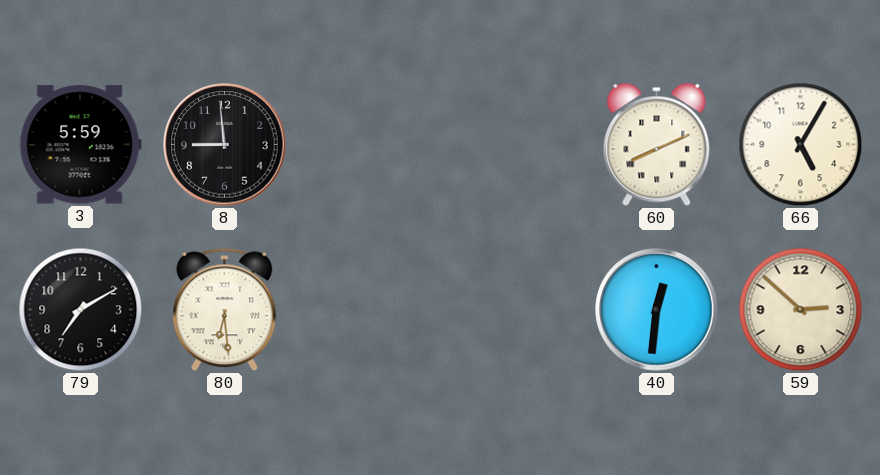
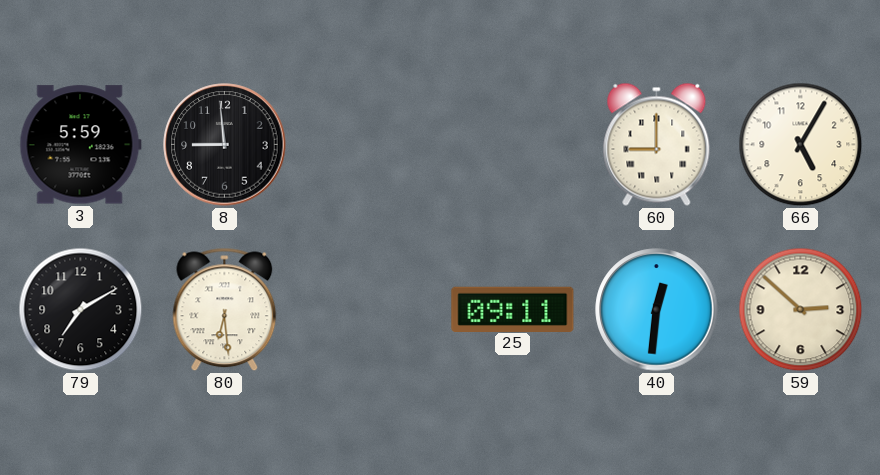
60: 8:11 -> 9:00
25: none -> 09:11
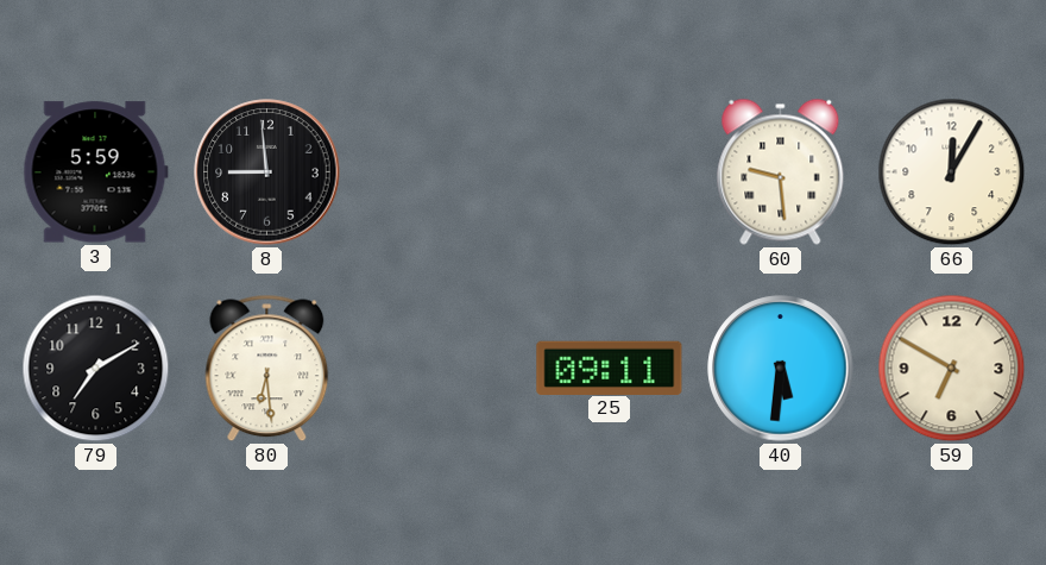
60: 9:00 -> 9:29
66: 5:05 -> 12:05
40: 12:31 -> 5:31
59: 2:52 -> 6:50
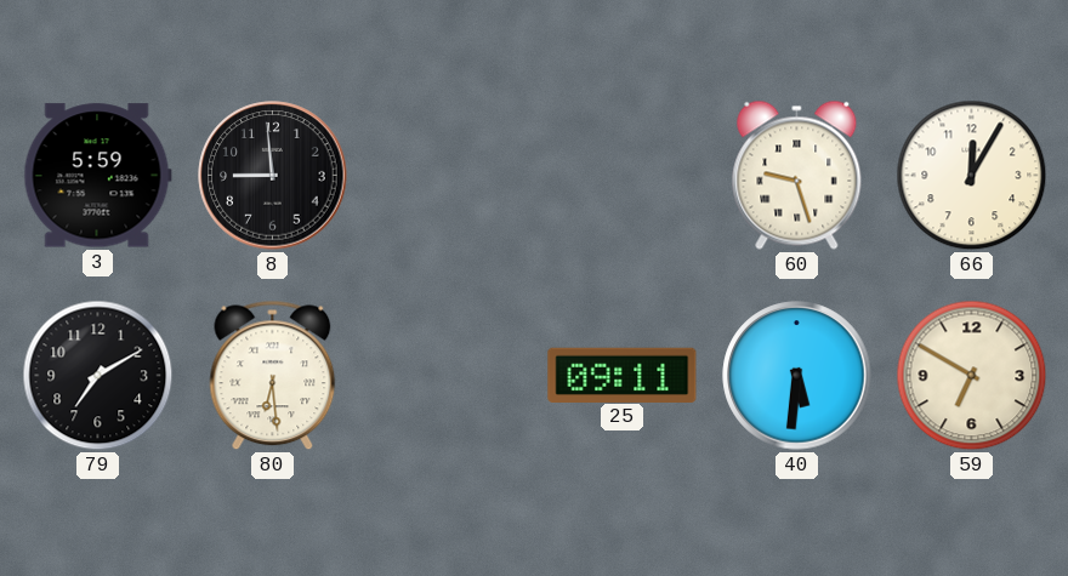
60: 9:29 -> 9:27
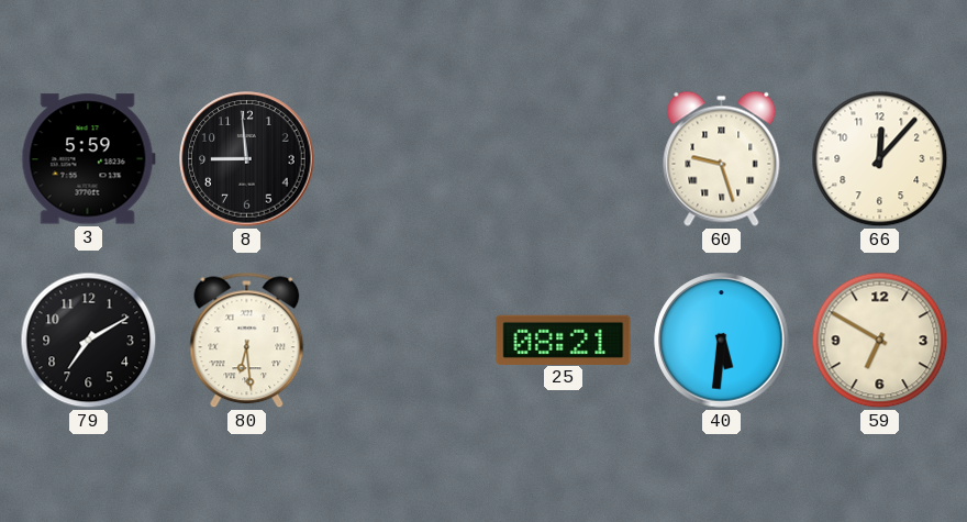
66: 12:05 -> 12:07
25: 09:11 -> 08:21
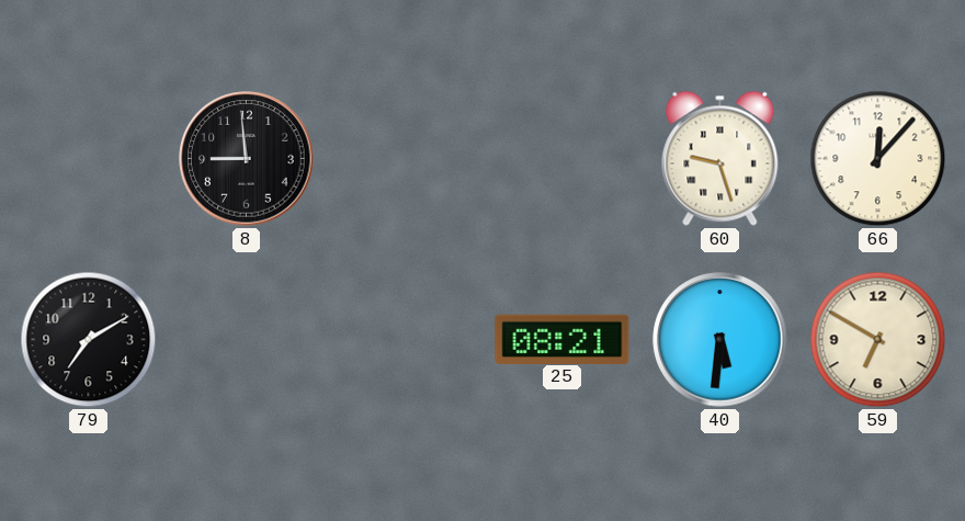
3: 5:59 -> none
80: 6:29 -> none
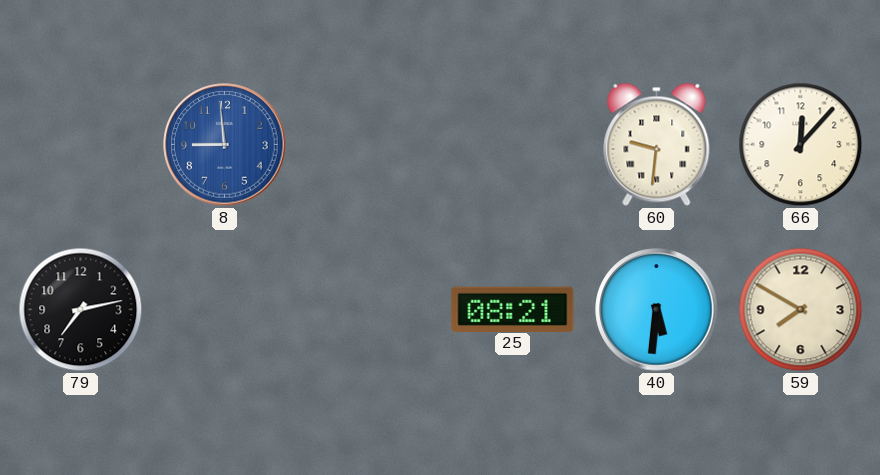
8 dial: black -> blue
60: 9:27 -> 9:31
79: 7:10 -> 7:13
59: 6:50 -> 7:50
